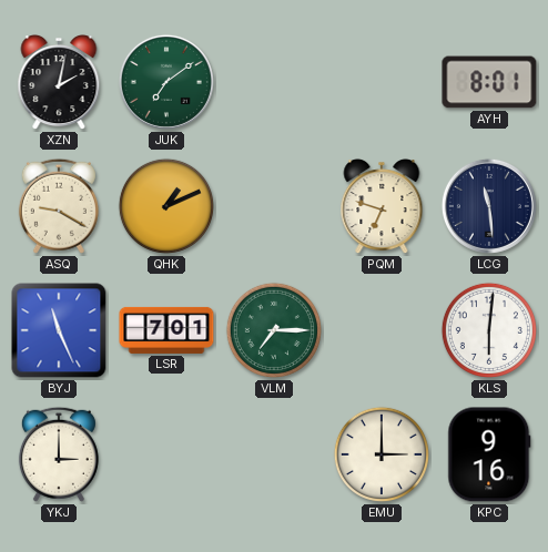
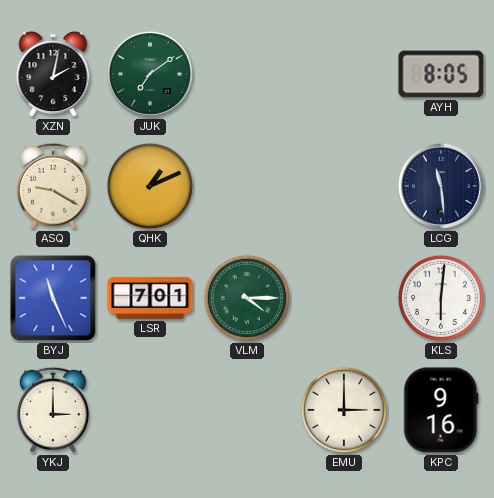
AYH: 8:01 -> 8:05
PQM: 6:48 -> none
VLM: 7:15 -> 4:15
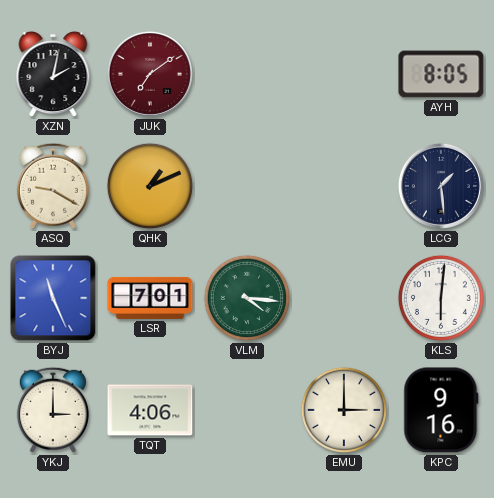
JUK dial: green -> burgundy
LCG: 11:29 -> 1:29
VLM: 4:15 -> 4:16
TQT: none -> 4:06
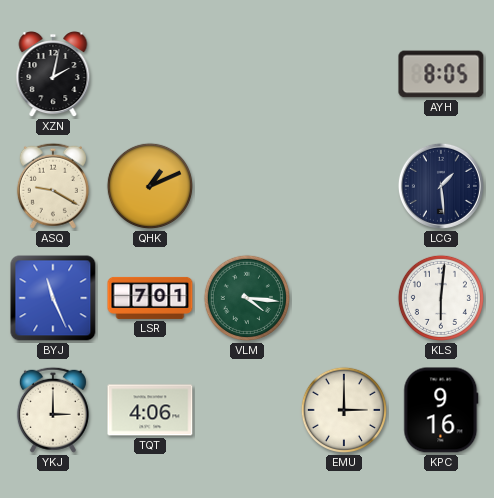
JUK: 7:09 -> none
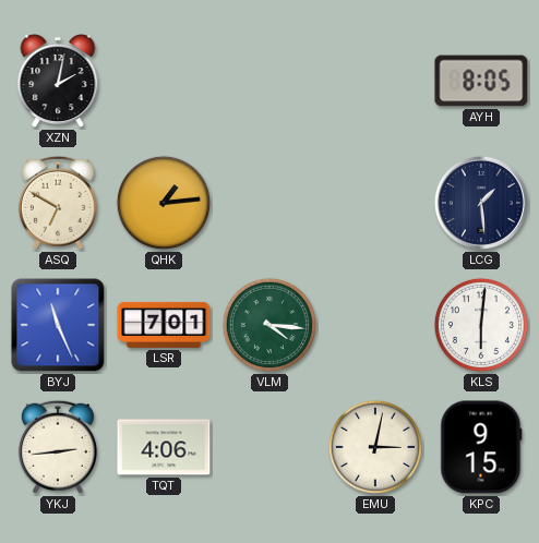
ASQ: 9:20 -> 6:50
QHK: 1:11 -> 1:14
YKJ: 3:00 -> 2:44
EMU: 3:00 -> 3:02
KPC: 9:16 -> 9:15
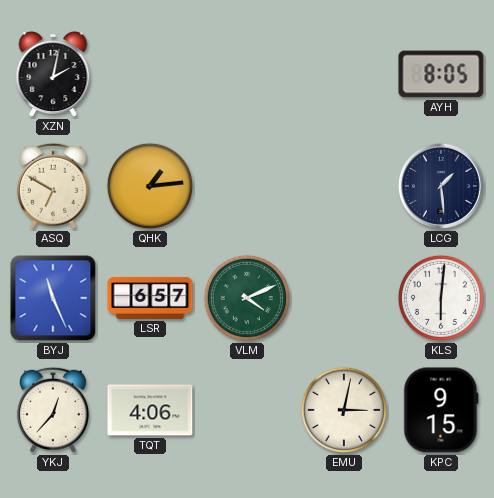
LSR: 7:01 -> 6:57
VLM: 4:16 -> 4:11
YKJ: 2:44 -> 12:37
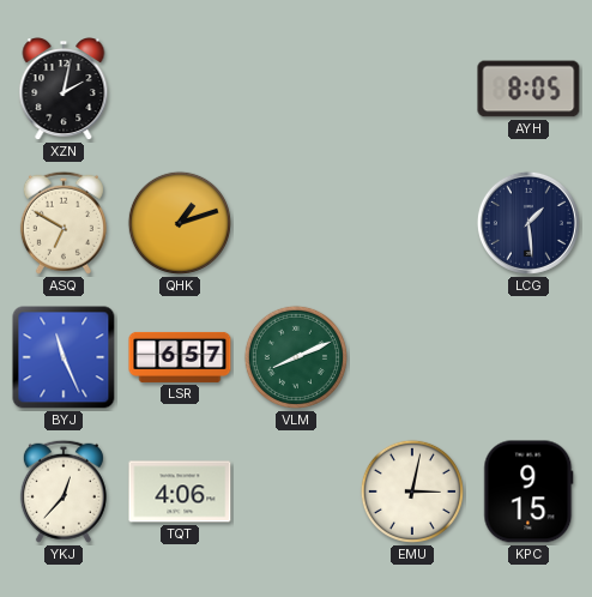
QHK: 1:14 -> 1:12
VLM: 4:11 -> 8:11
KLS: 6:01 -> none
